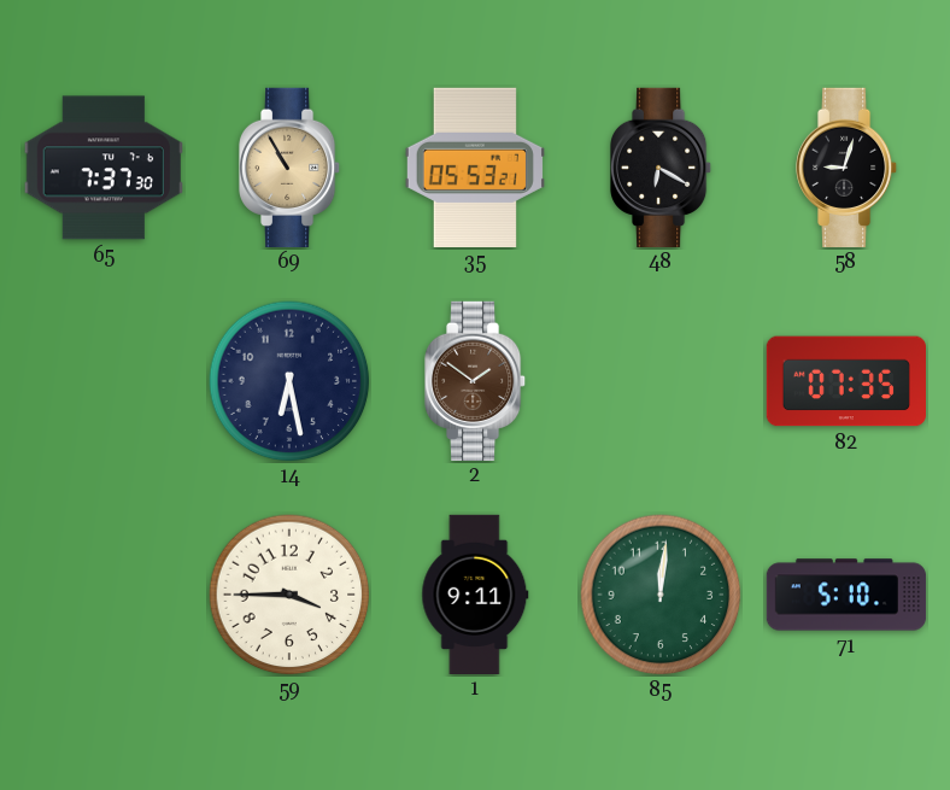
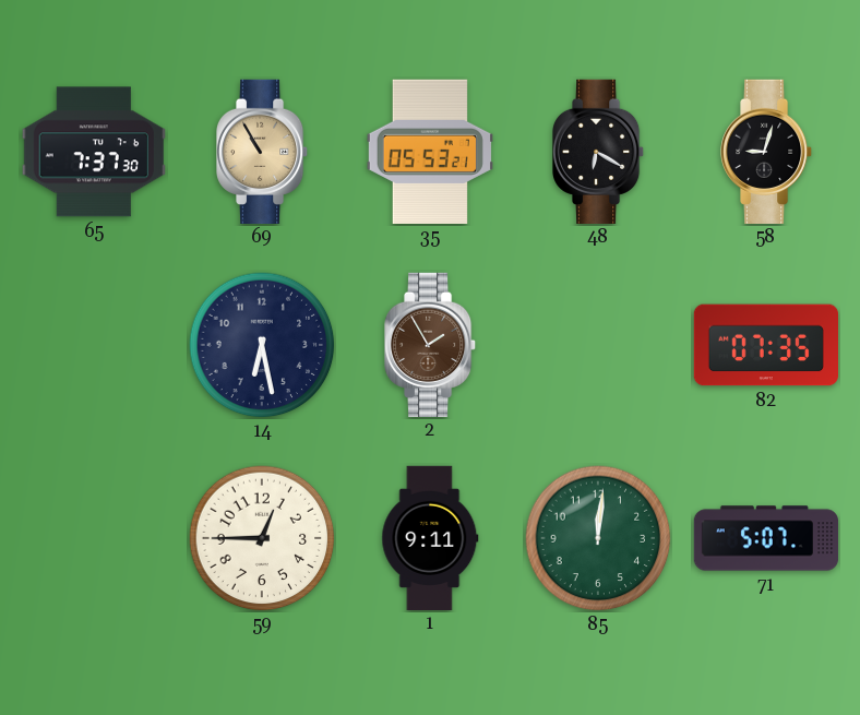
2: 1:51 -> 1:55
59: 3:45 -> 12:45
71: 5:10 -> 5:07
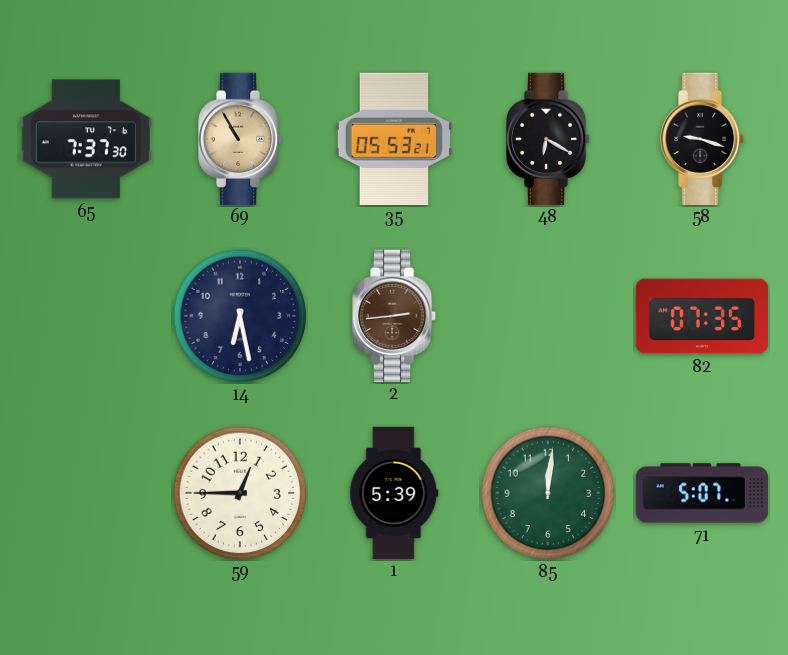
58: 9:03 -> 9:18
2: 1:55 -> 2:44
1: 9:11 -> 5:39
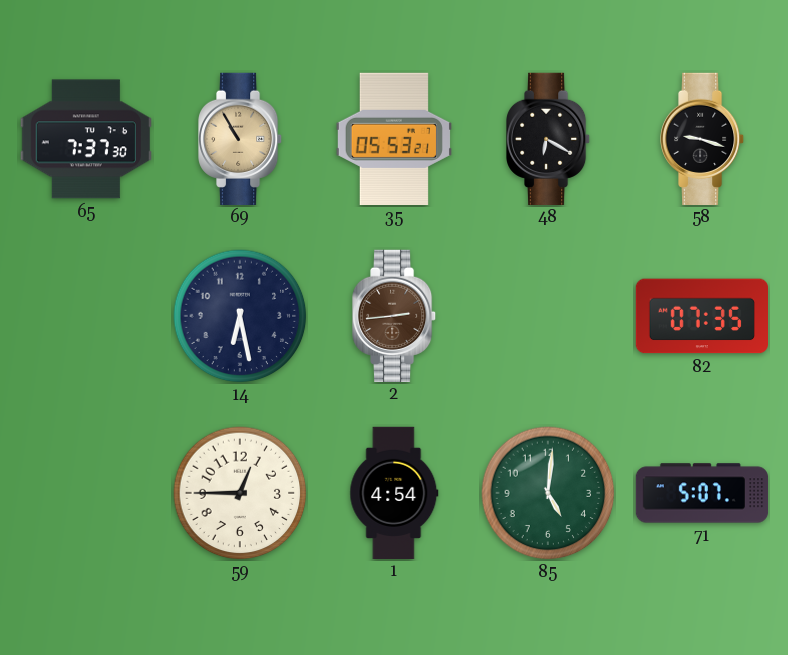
1: 5:39 -> 4:54
85: 12:01 -> 5:01
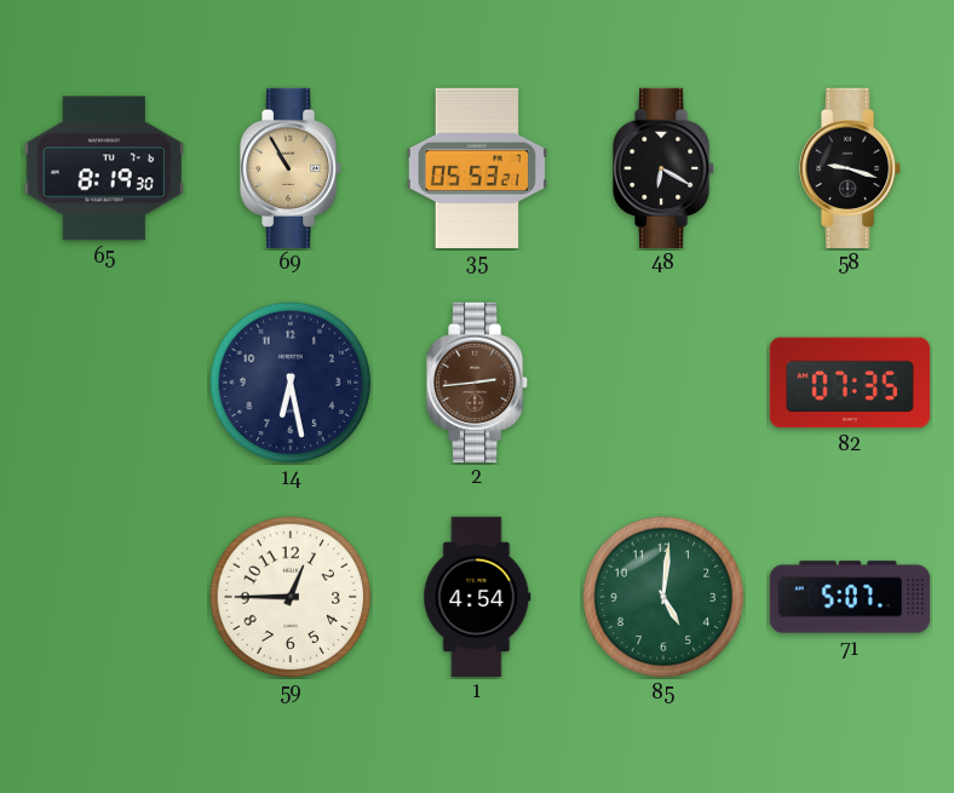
65: 7:37 -> 8:19
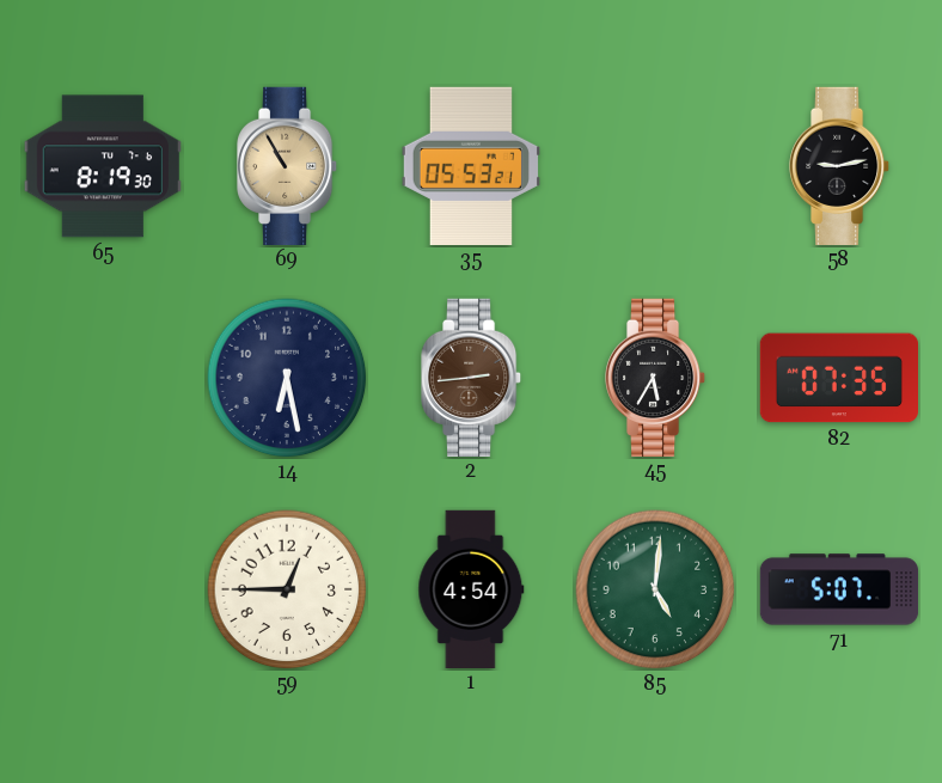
48: 6:20 -> none
58: 9:18 -> 9:13
45: none -> 5:35
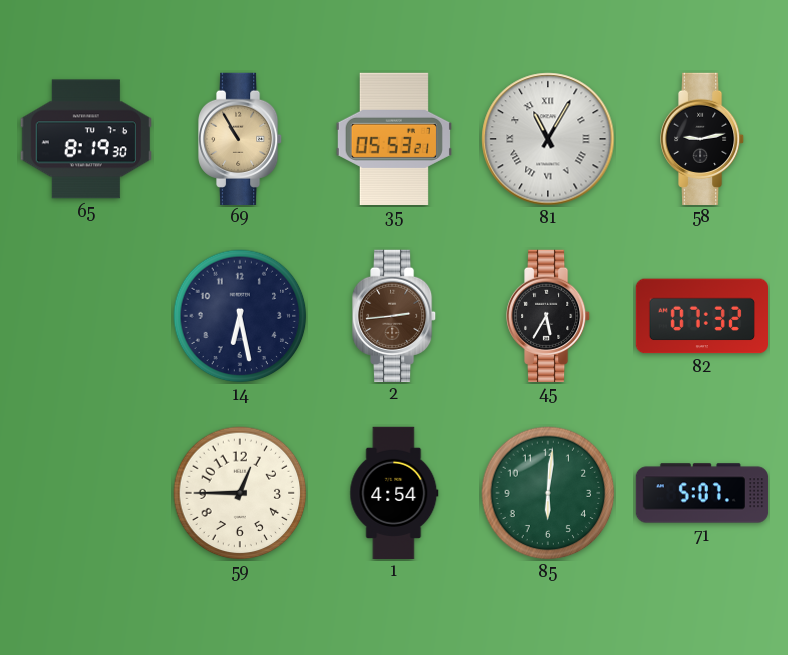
81: none -> 11:05
82: 07:35 -> 07:32
85: 5:01 -> 6:01
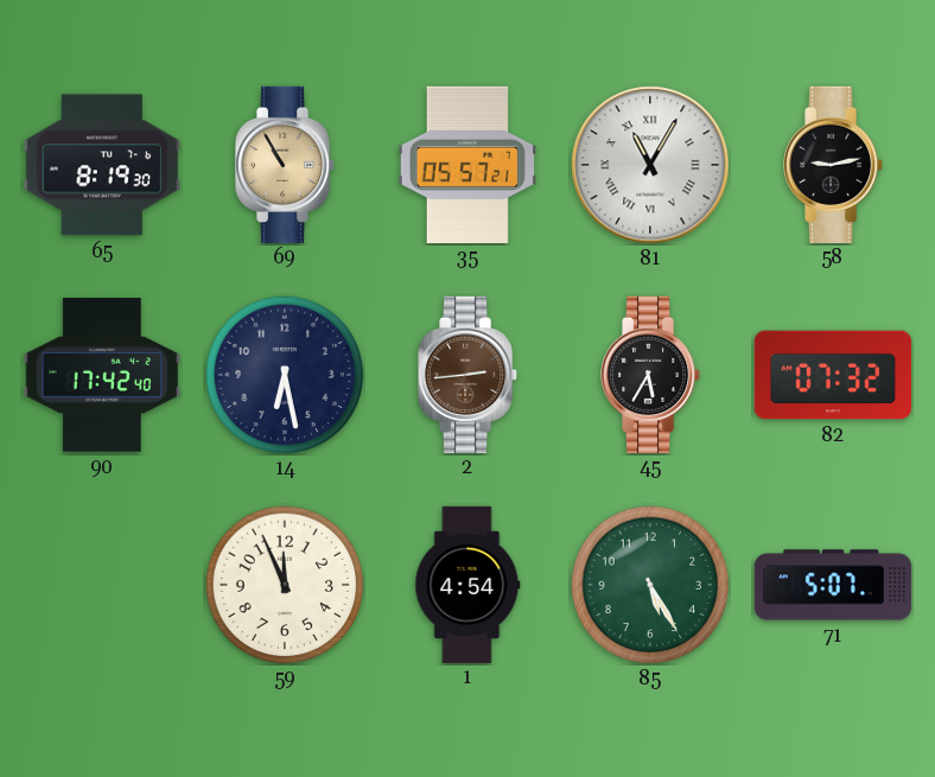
35: 05:53 -> 05:57
90: none -> 17:42
59: 12:45 -> 11:56
85: 6:01 -> 5:25
